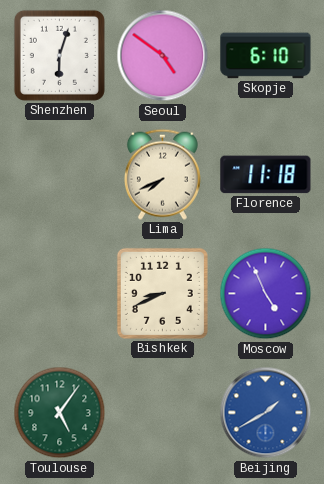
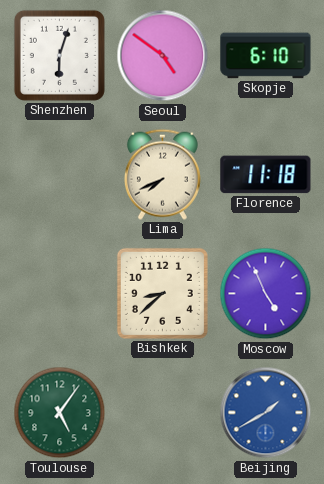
Bishkek: 8:41 -> 8:38
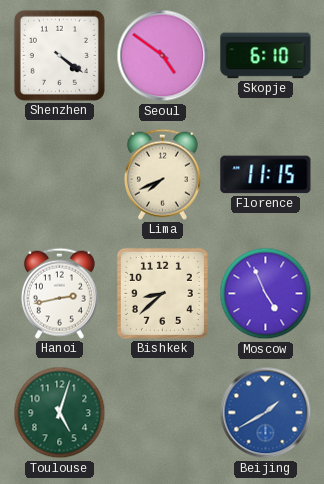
Shenzhen: 6:03 -> 4:21
Florence: 11:18 -> 11:15
Hanoi: none -> 2:43
Toulouse: 5:06 -> 5:03
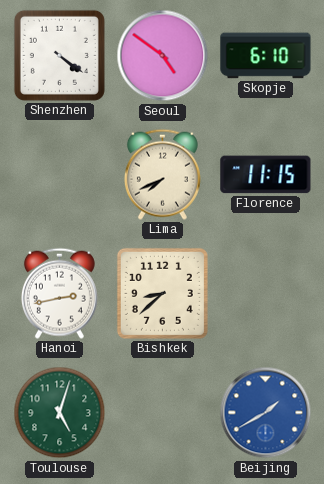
Moscow: 4:56 -> none
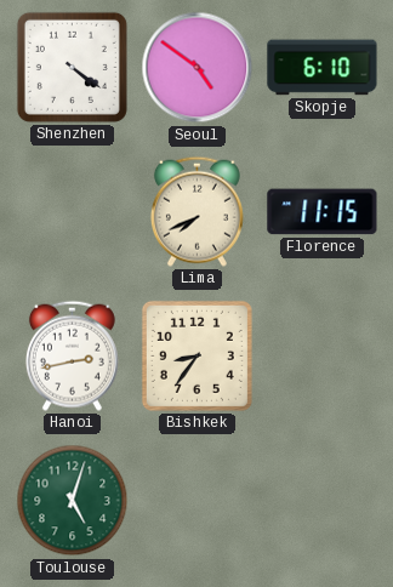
Bishkek: 8:38 -> 8:36
Beijing: 1:40 -> none
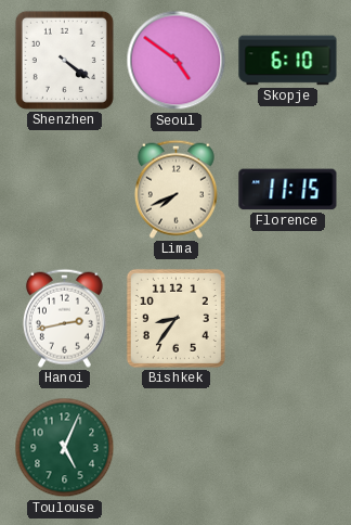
Toulouse: 5:03 -> 5:04
